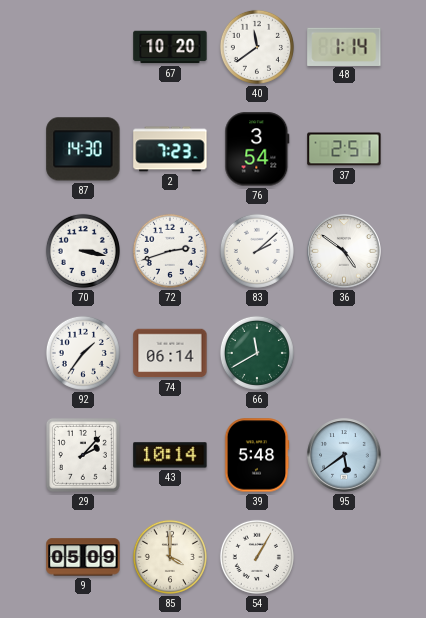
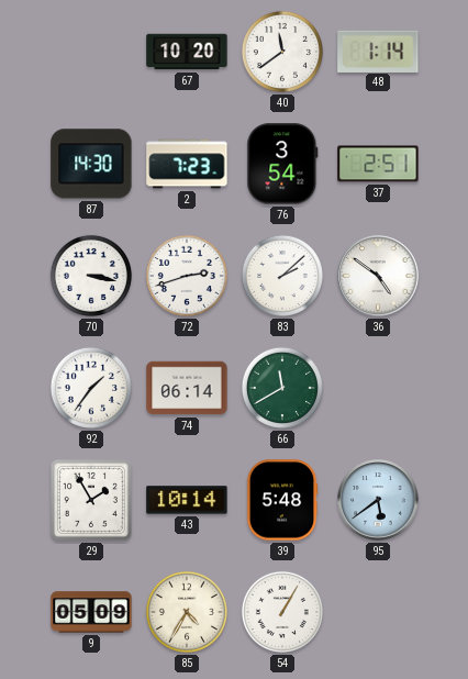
29: 2:07 -> 1:55
85: 4:00 -> 4:35
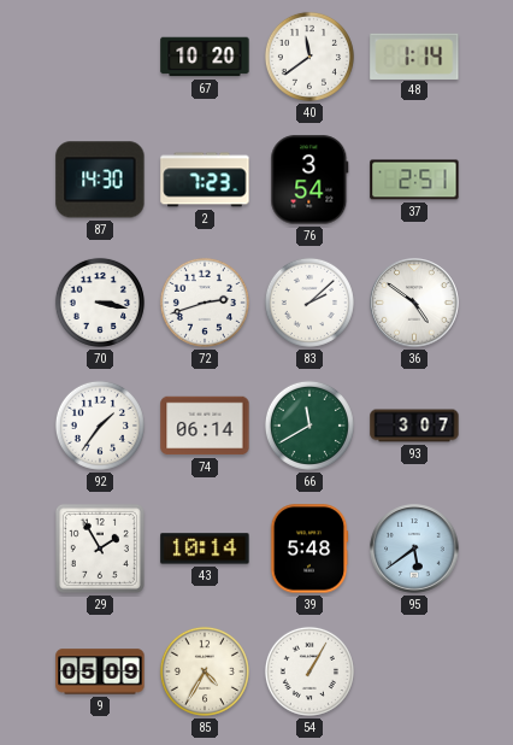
93: none -> 3:07
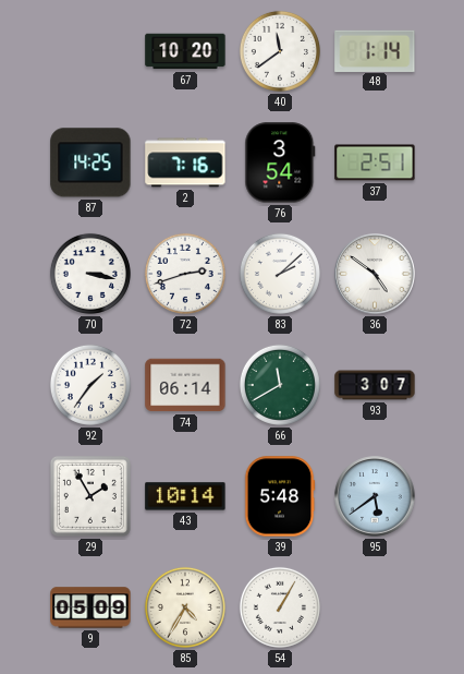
87: 14:30 -> 14:25
2: 7:23 -> 7:16
